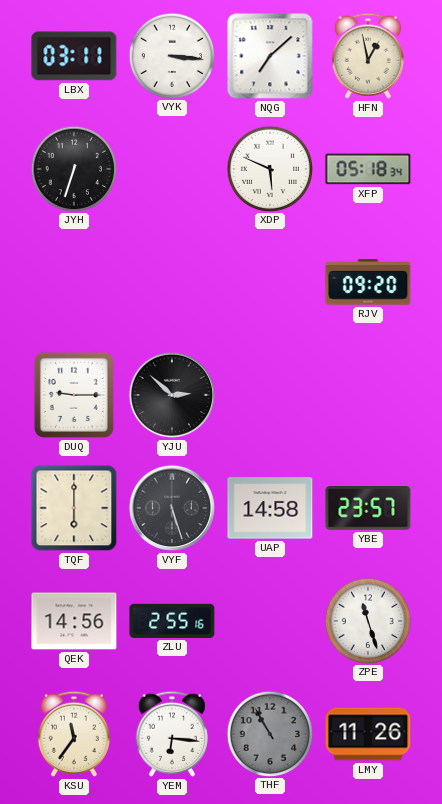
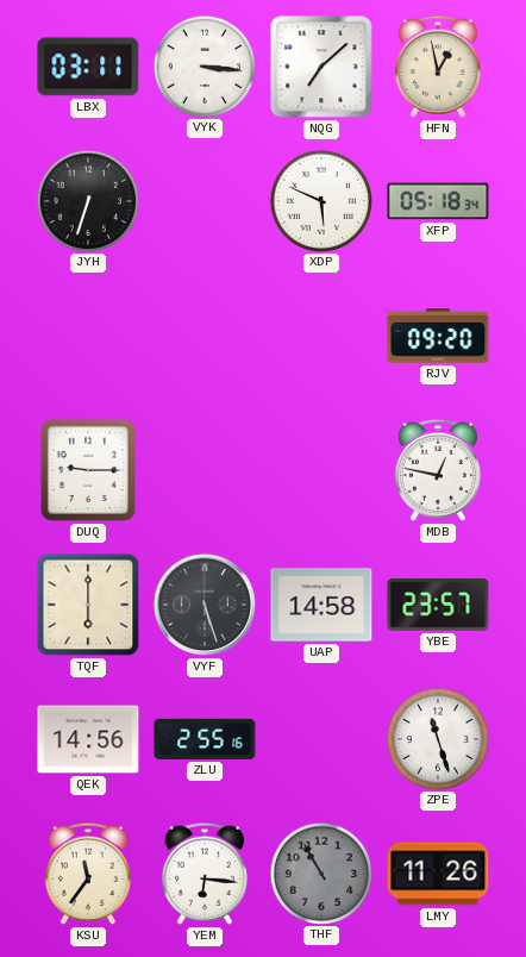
YJU: 2:52 -> none
MDB: none -> 12:47
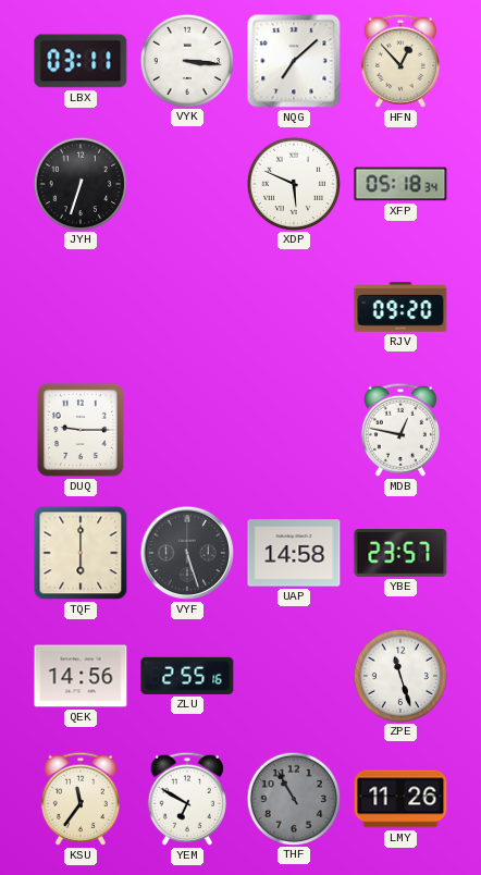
HFN: 12:58 -> 12:53
YEM: 6:16 -> 6:50
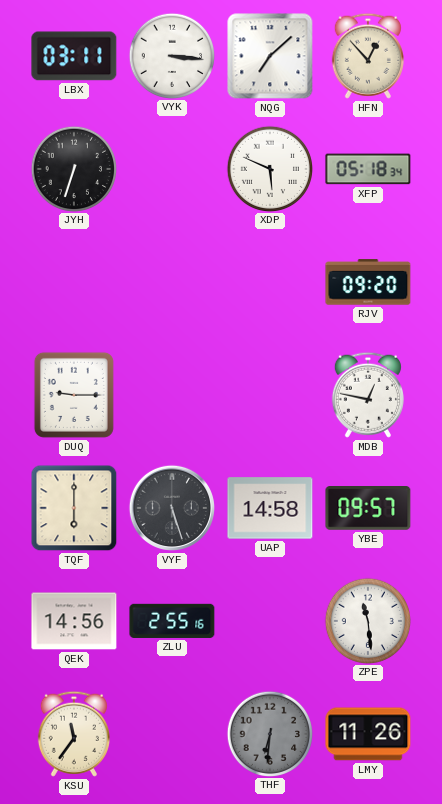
YBE: 23:57 -> 09:57
ZPE: 11:27 -> 11:29
YEM: 6:50 -> none
THF: 10:55 -> 6:31
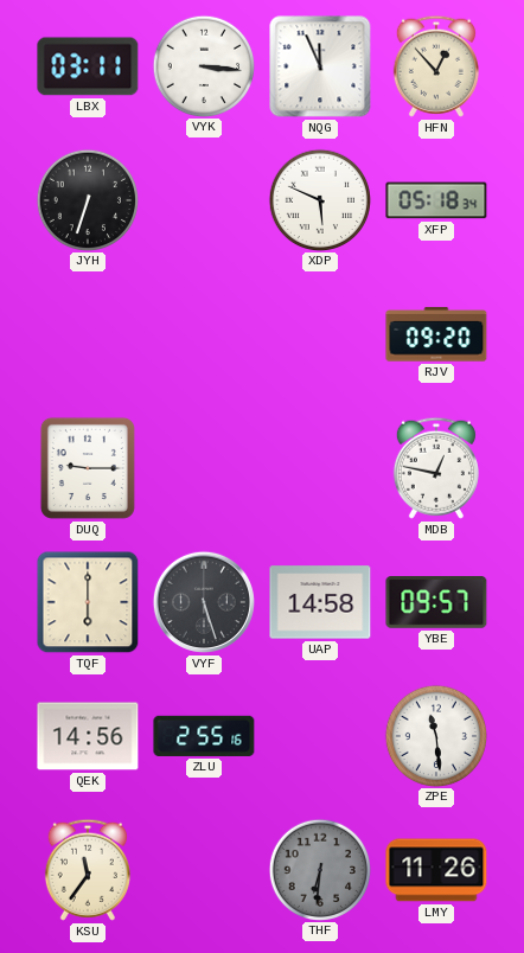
NQG: 7:08 -> 11:56
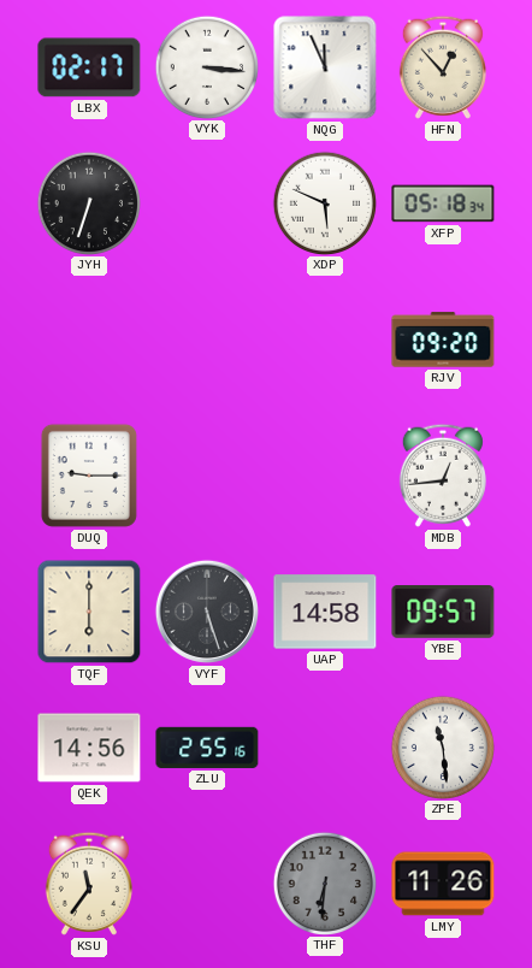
LBX: 03:11 -> 02:17
MDB: 12:47 -> 12:44
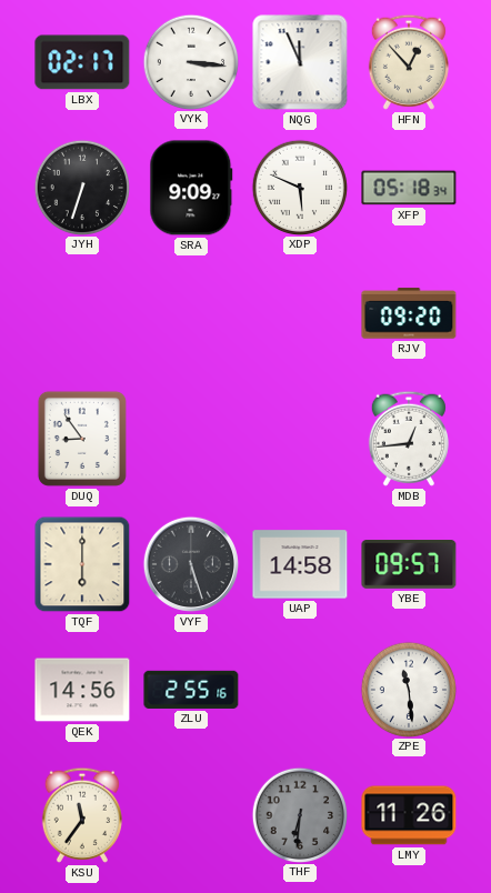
SRA: none -> 9:09
DUQ: 9:15 -> 8:54
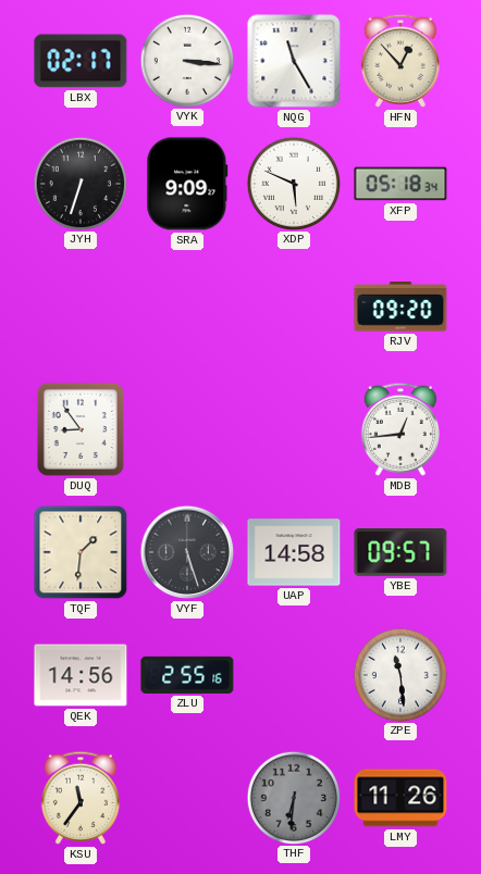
NQG: 11:56 -> 11:25
TQF: 6:00 -> 1:31
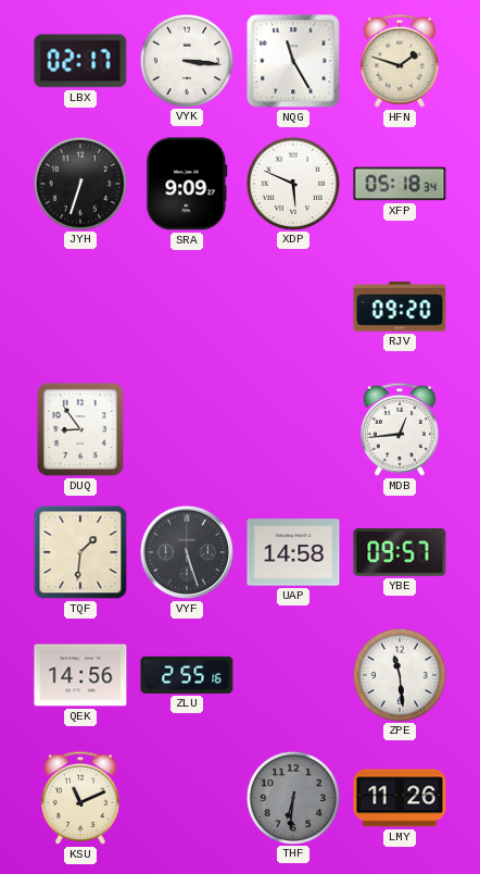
HFN: 12:53 -> 1:48
KSU: 11:36 -> 11:11
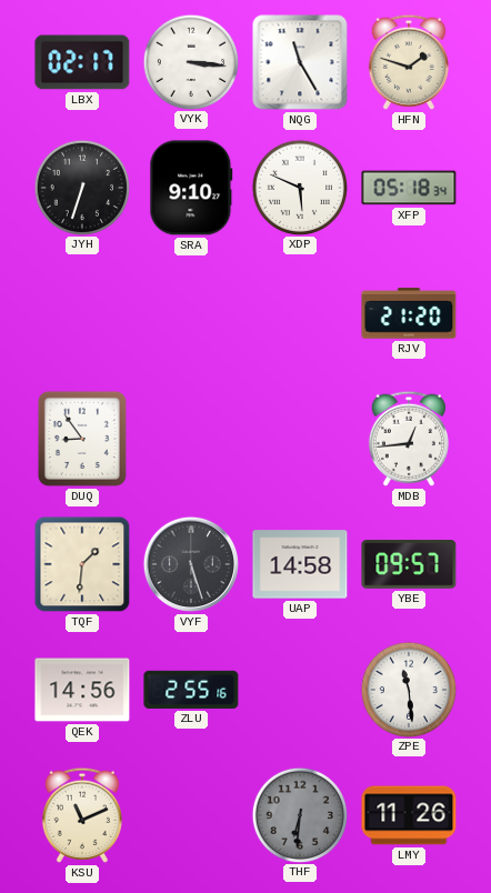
SRA: 9:09 -> 9:10
RJV: 09:20 -> 21:20
